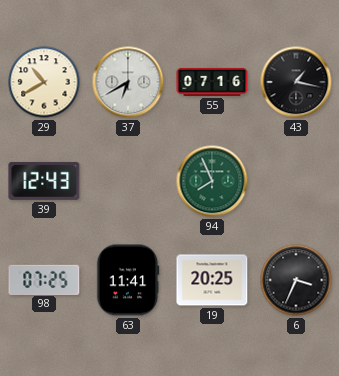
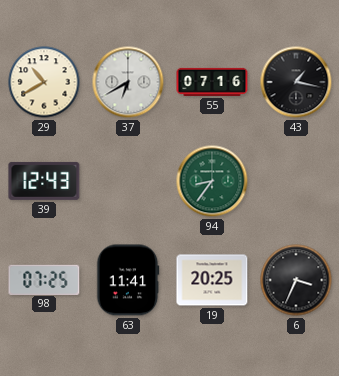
94: 7:56 -> 8:36
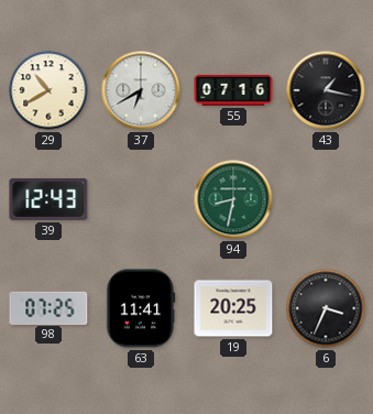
94: 8:36 -> 8:32
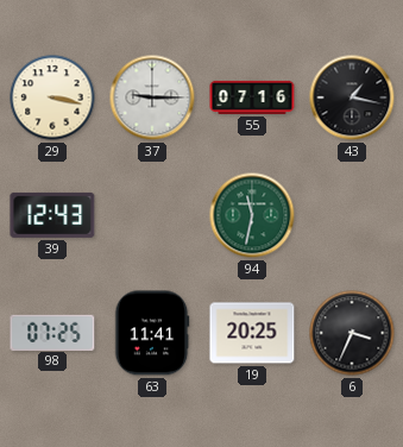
29: 10:40 -> 3:17
37: 6:40 -> 9:15
94: 8:32 -> 11:32
